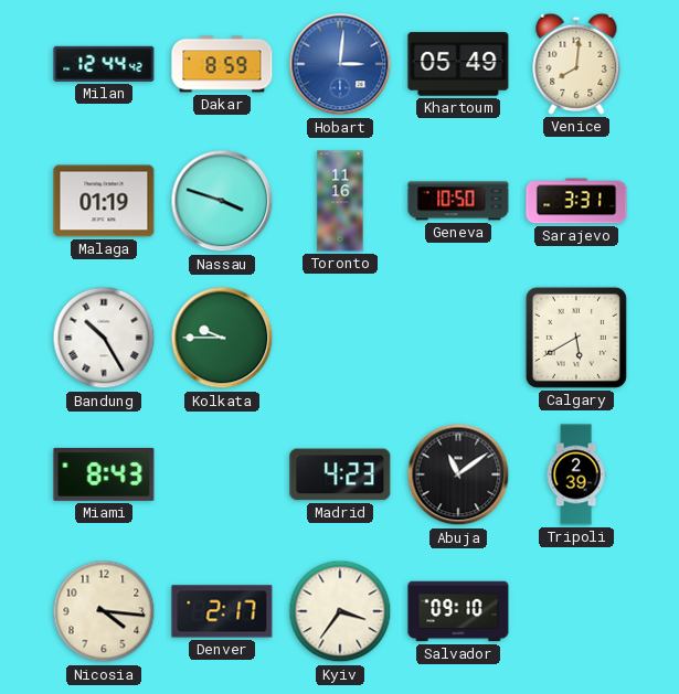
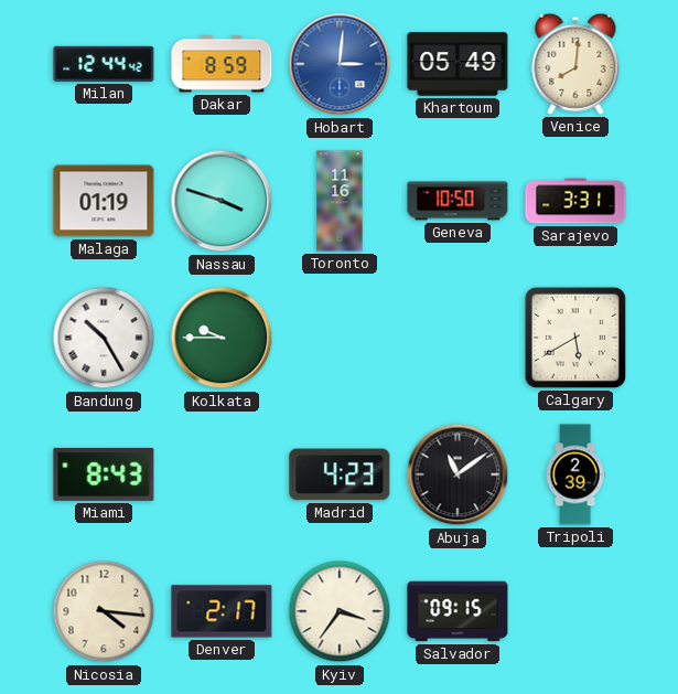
Salvador: 09:10 -> 09:15
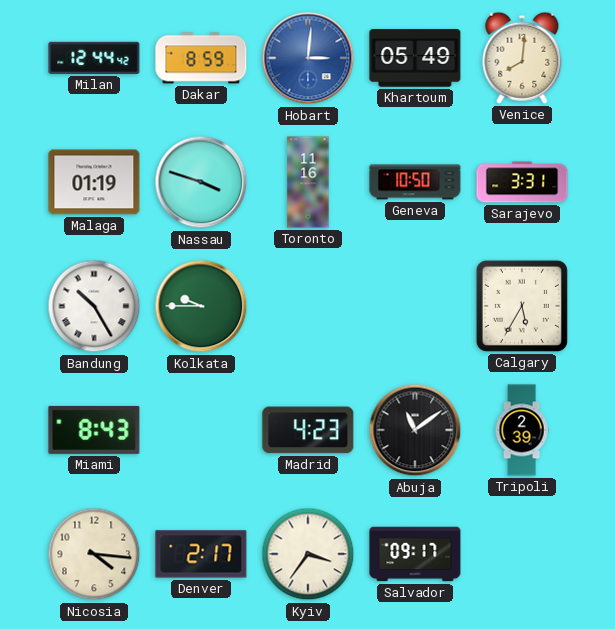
Calgary: 5:40 -> 5:35
Salvador: 09:15 -> 09:17
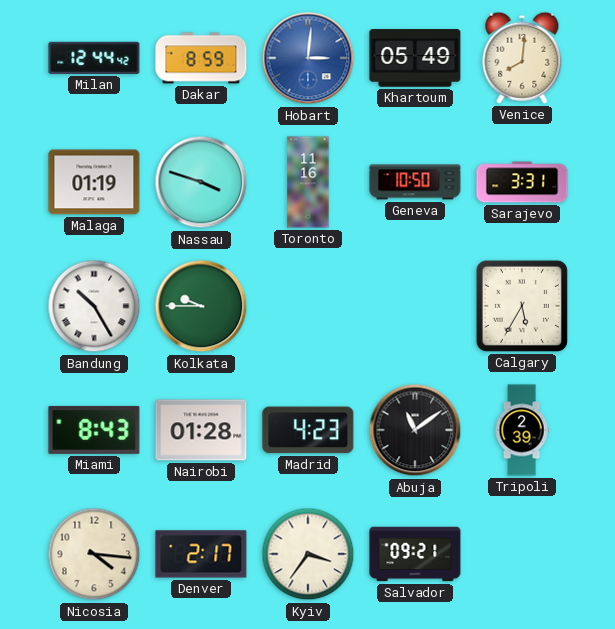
Nairobi: none -> 01:28
Salvador: 09:17 -> 09:21
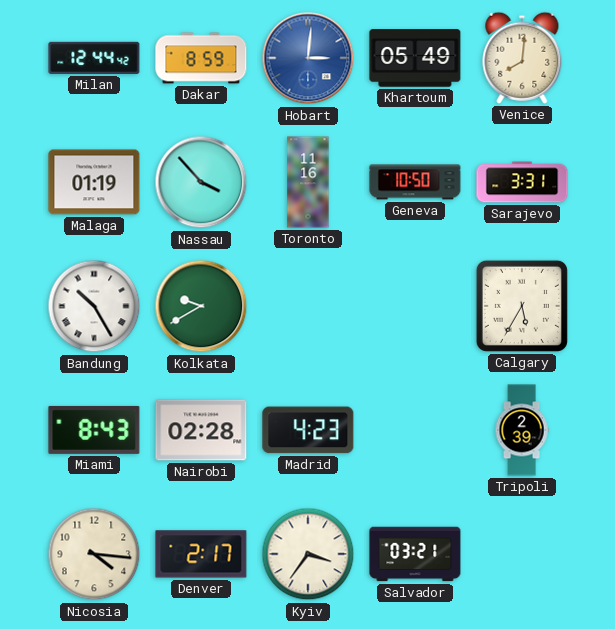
Nassau: 3:48 -> 3:53
Kolkata: 9:45 -> 9:40
Nairobi: 01:28 -> 02:28
Abuja: 11:09 -> none
Salvador: 09:21 -> 03:21
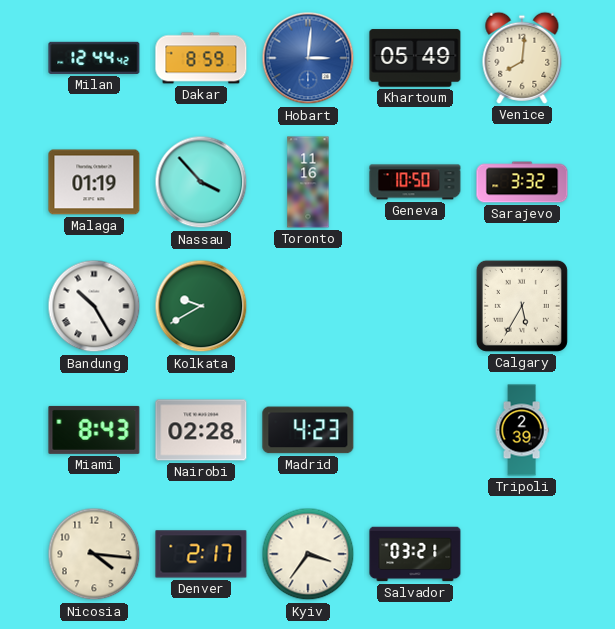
Sarajevo: 3:31 -> 3:32
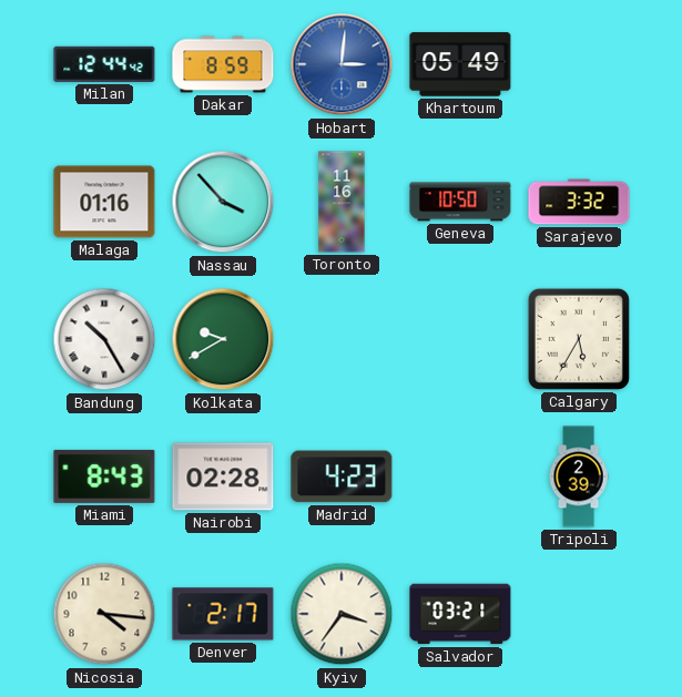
Venice: 8:01 -> none
Malaga: 01:19 -> 01:16
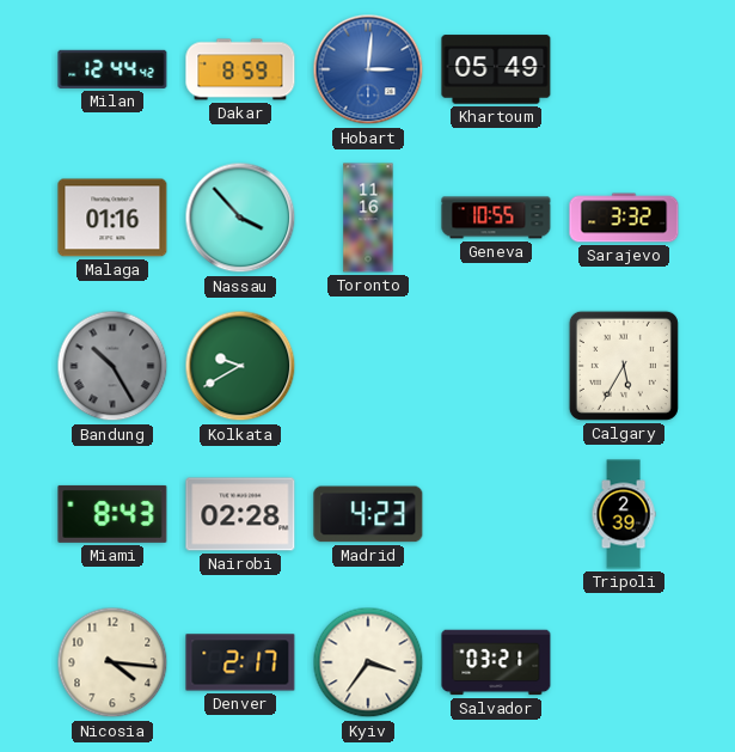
Geneva: 10:50 -> 10:55
Bandung dial: white -> grey
